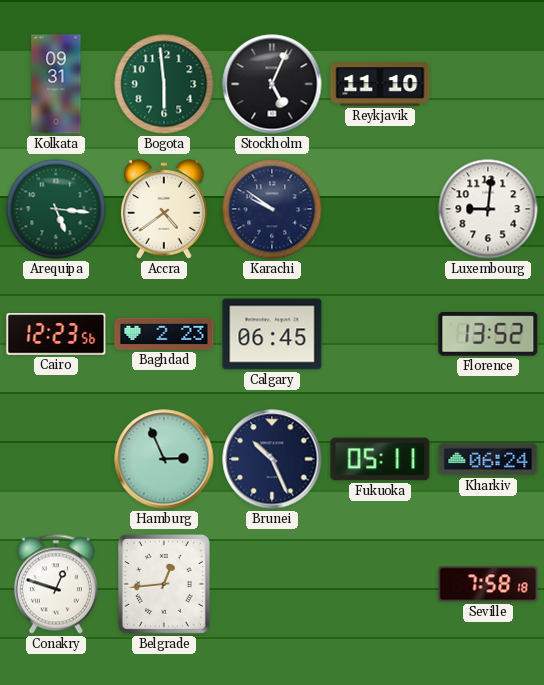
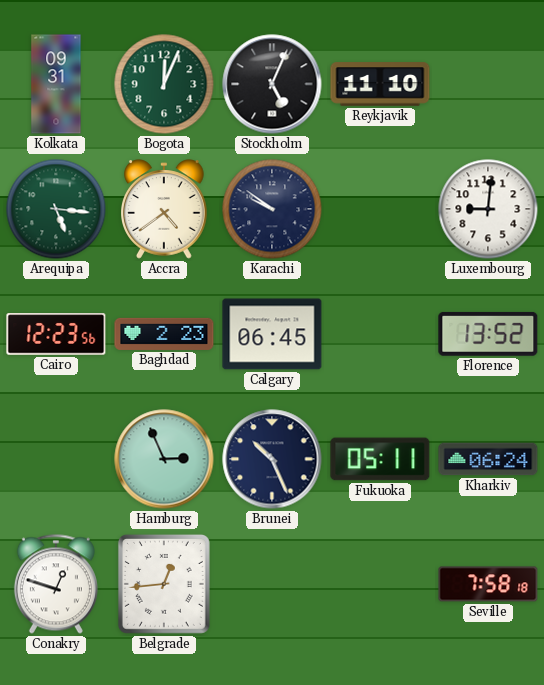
Bogota: 5:59 -> 12:04
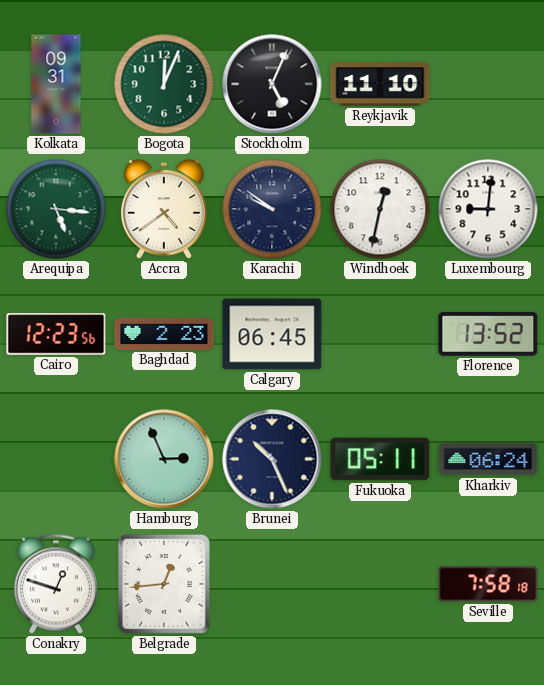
Windhoek: none -> 12:32
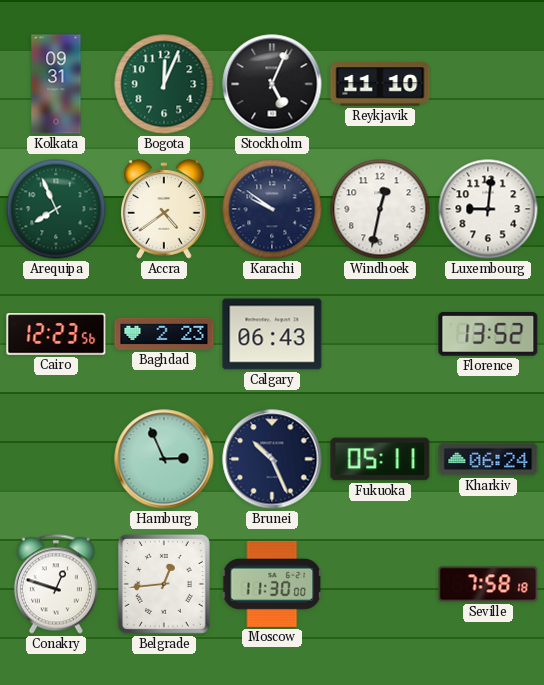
Arequipa: 5:16 -> 7:56
Calgary: 06:45 -> 06:43
Moscow: none -> 11:30
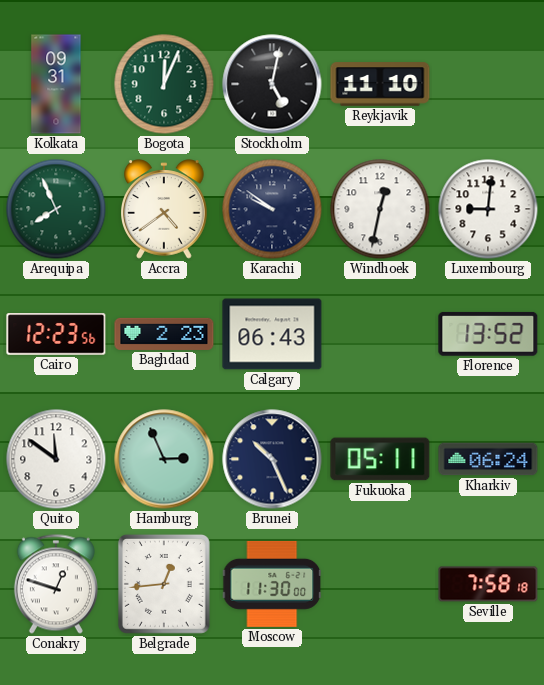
Stockholm: 5:04 -> 5:02
Quito: none -> 11:51
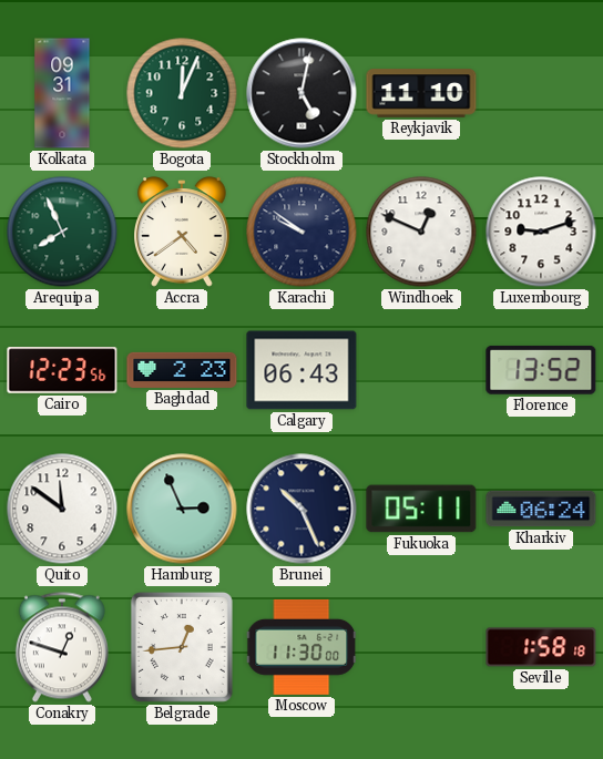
Windhoek: 12:32 -> 12:49
Luxembourg: 9:01 -> 9:12
Seville: 7:58 -> 1:58
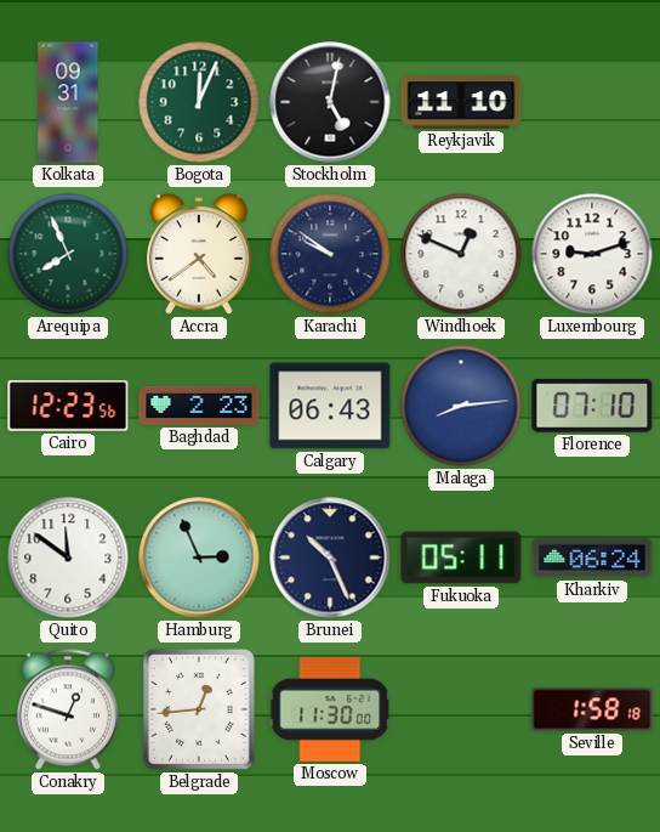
Malaga: none -> 8:14
Florence: 13:52 -> 07:10
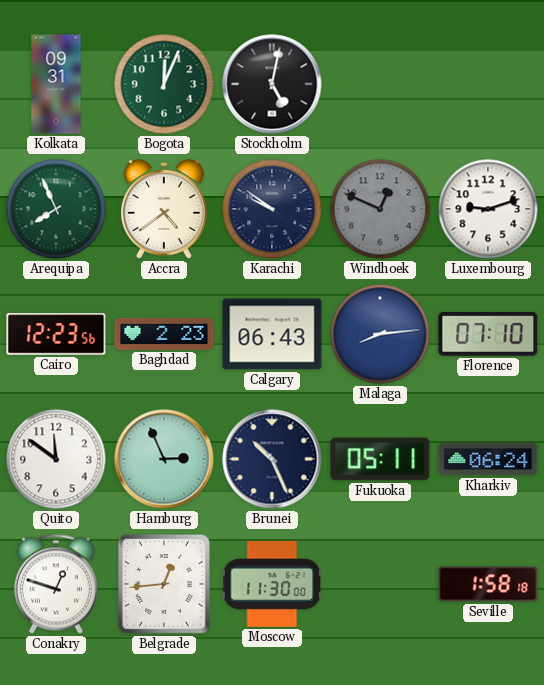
Reykjavik: 11:10 -> none
Windhoek dial: white -> grey
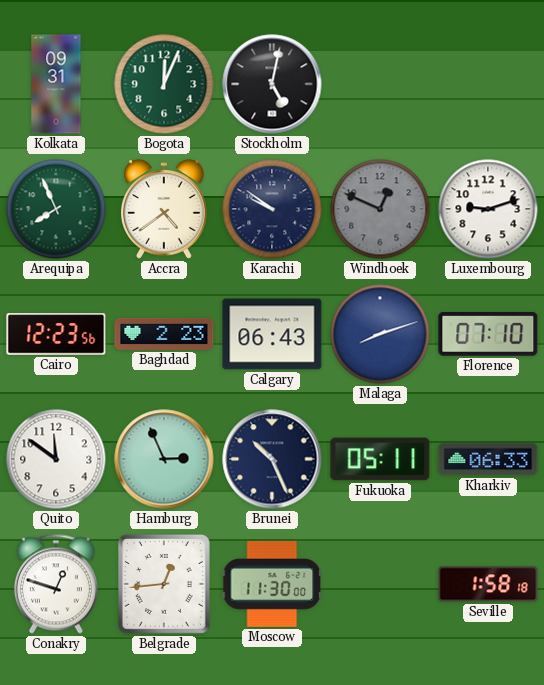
Malaga: 8:14 -> 8:12
Kharkiv: 06:24 -> 06:33
